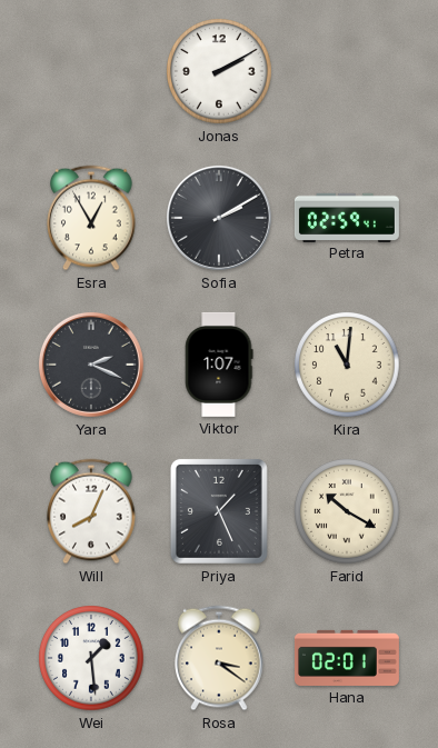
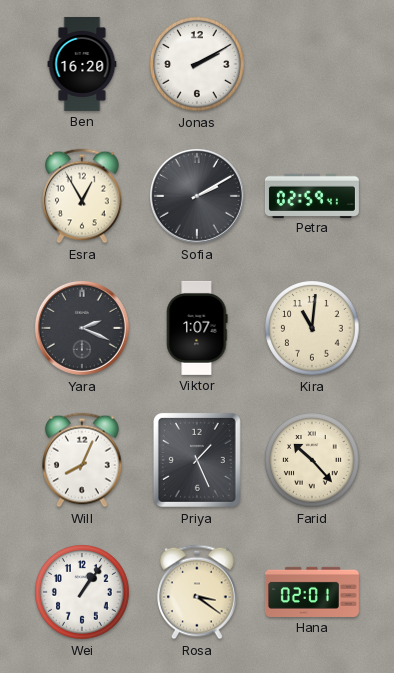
Ben: none -> 16:20
Farid: 10:20 -> 10:23
Wei: 1:29 -> 1:06
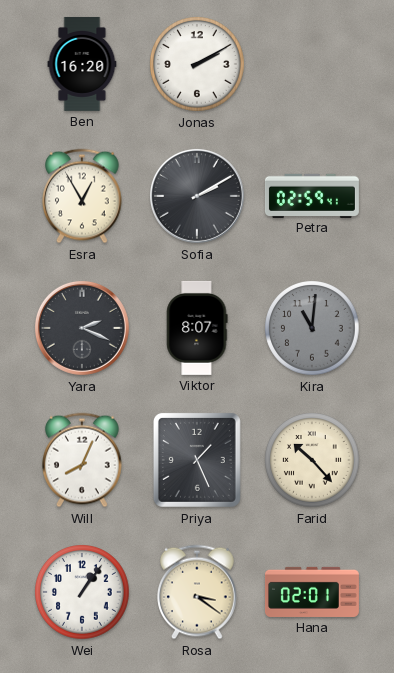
Viktor: 1:07 -> 8:07
Kira dial: cream -> grey
